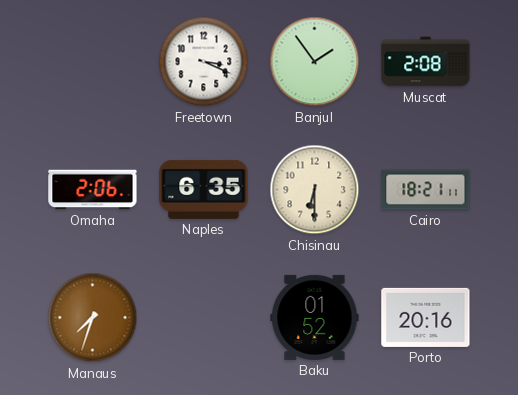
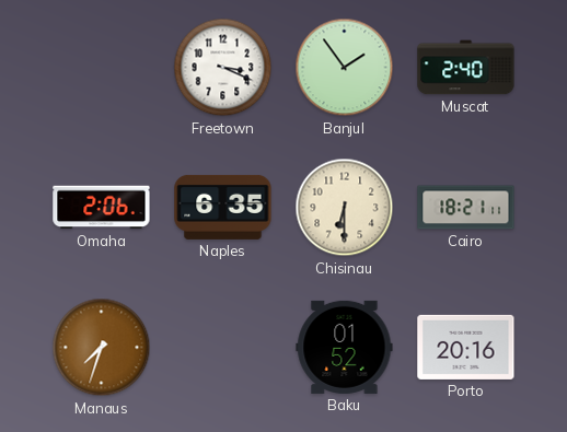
Muscat: 2:08 -> 2:40
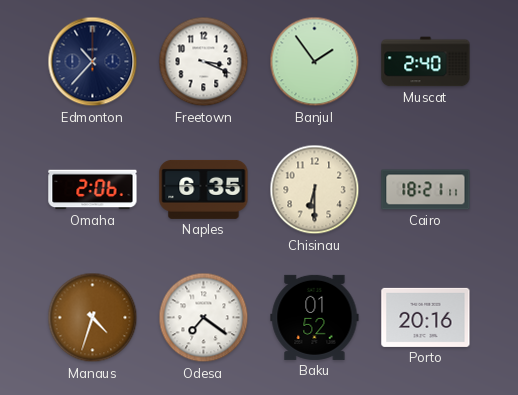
Edmonton: none -> 10:37
Manaus: 7:33 -> 4:33
Odesa: none -> 7:21
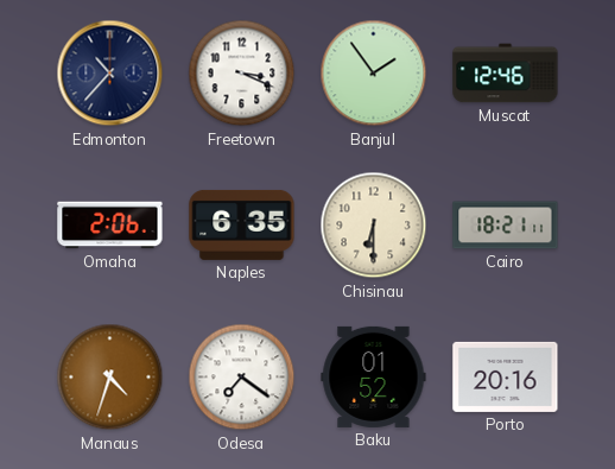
Muscat: 2:40 -> 12:46
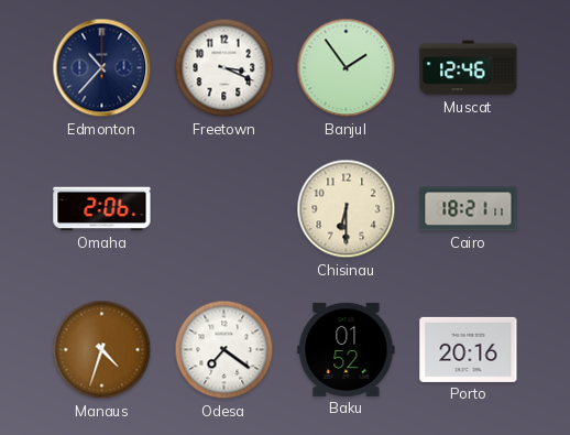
Naples: 6:35 -> none
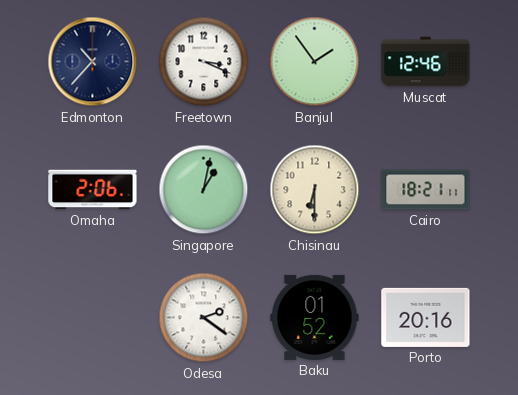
Singapore: none -> 1:02
Manaus: 4:33 -> none
Odesa: 7:21 -> 2:21
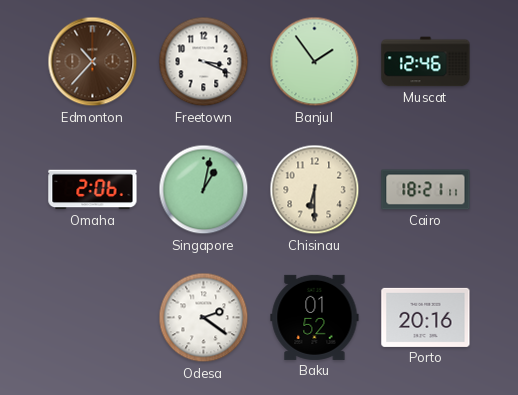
Edmonton dial: navy -> brown
